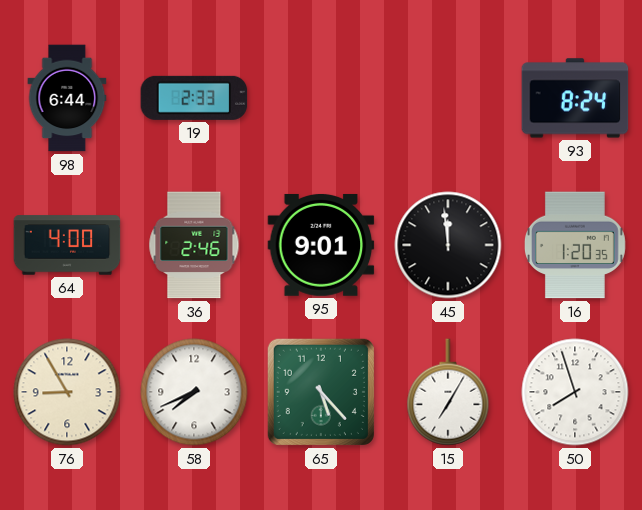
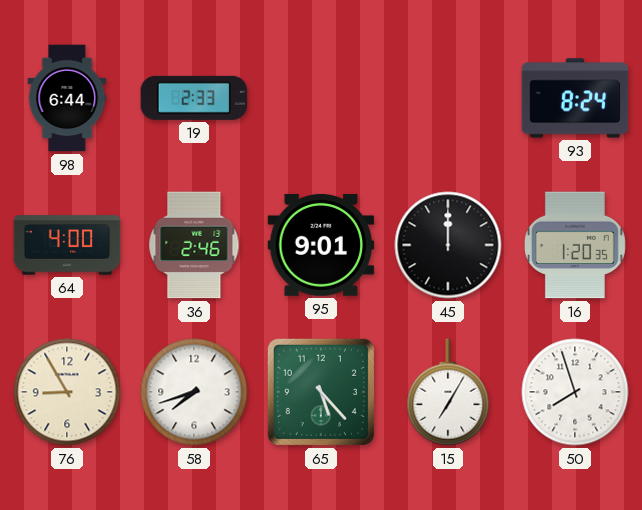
45: 11:59 -> 12:00
58: 7:41 -> 7:42
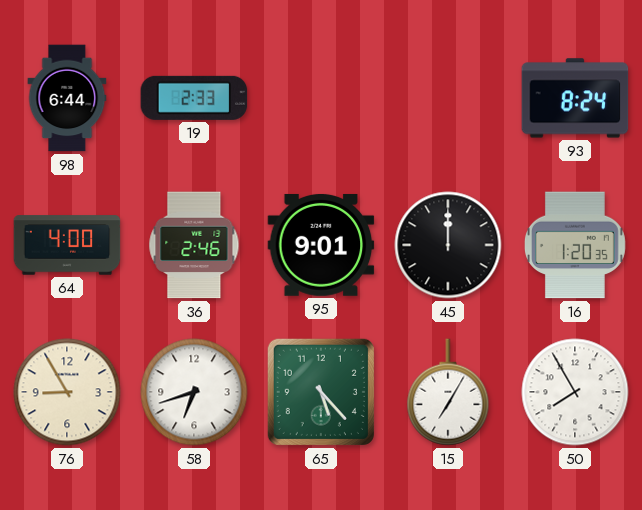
58: 7:42 -> 6:42
50: 7:57 -> 7:55
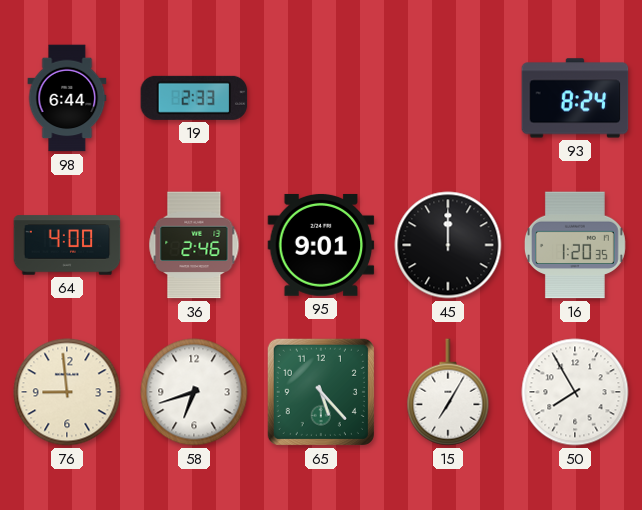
76: 8:55 -> 8:59
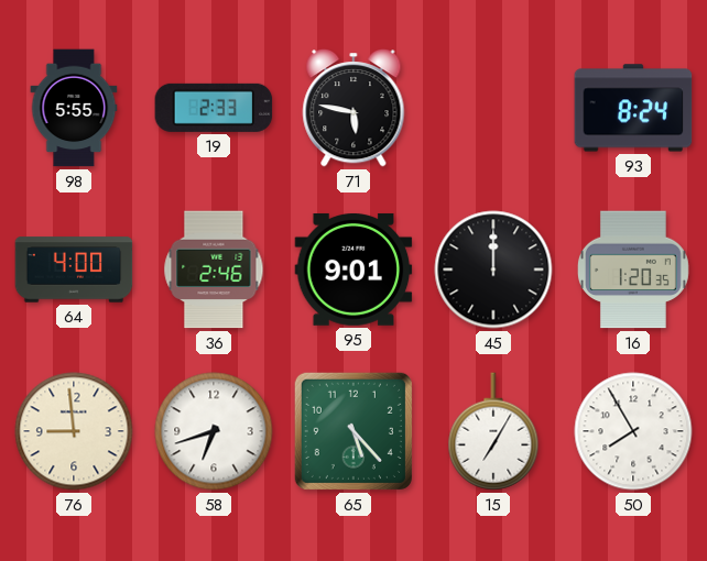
98: 6:44 -> 5:55
71: none -> 5:47
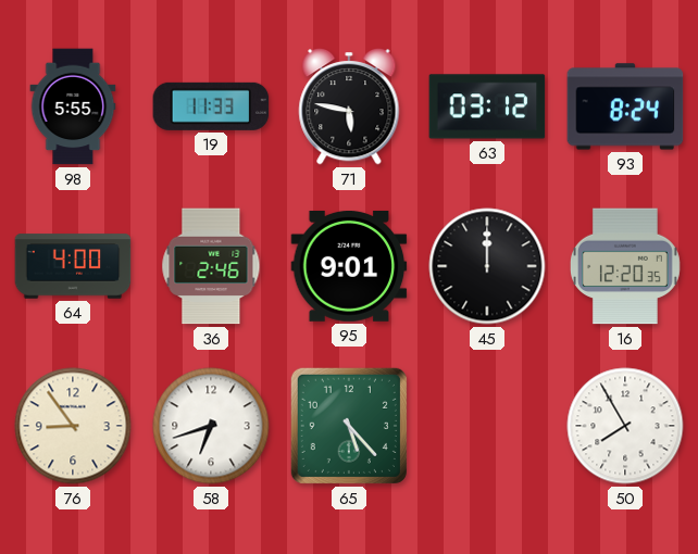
19: 2:33 -> 11:33
63: none -> 03:12
16: 1:20 -> 12:20
76: 8:59 -> 8:54
15: 7:05 -> none
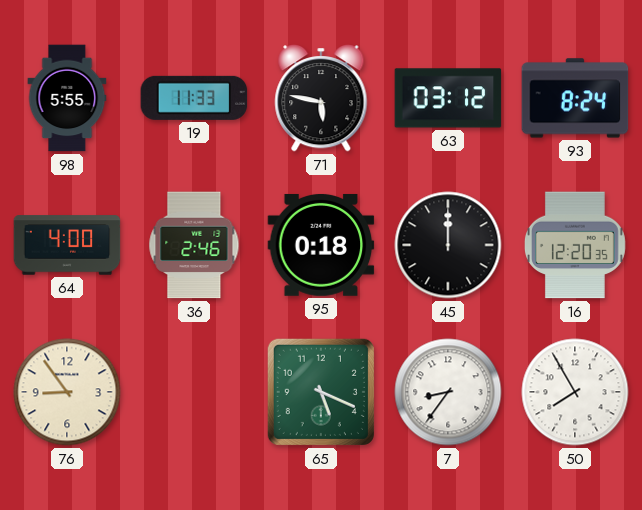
95: 9:01 -> 0:18
58: 6:42 -> none
65: 5:23 -> 5:19
7: none -> 8:36
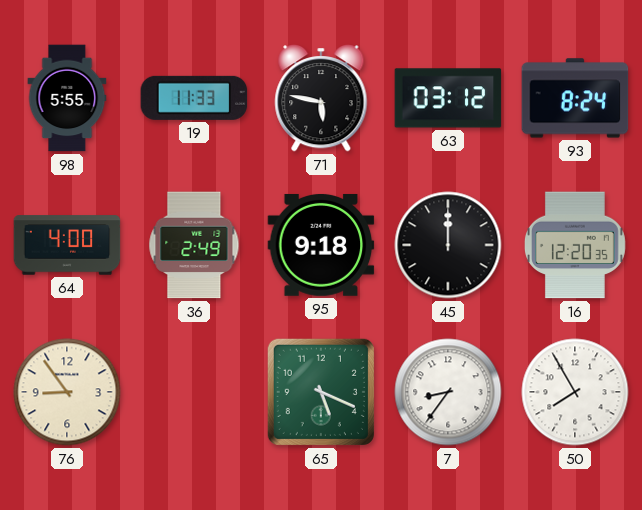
36: 2:46 -> 2:49
95: 0:18 -> 9:18
